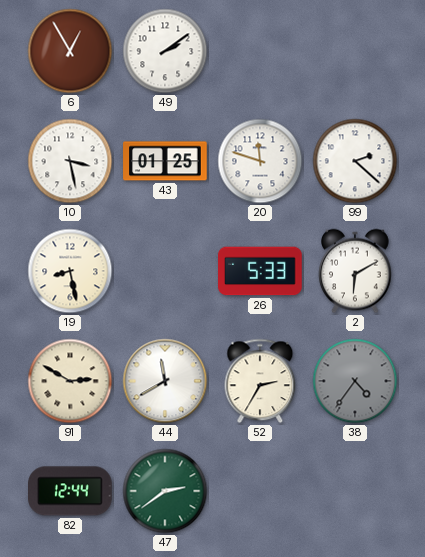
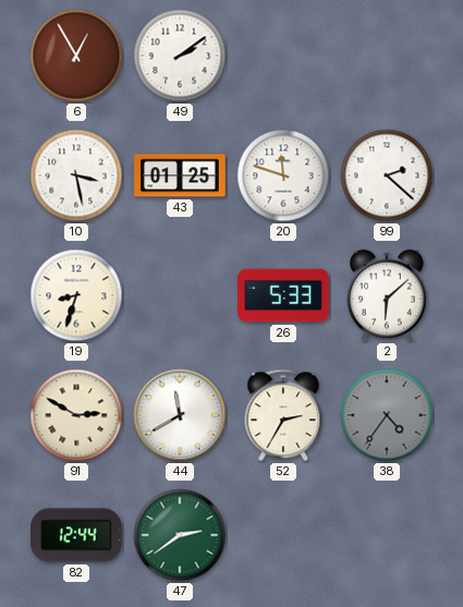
19: 8:28 -> 8:33
2: 6:10 -> 6:08
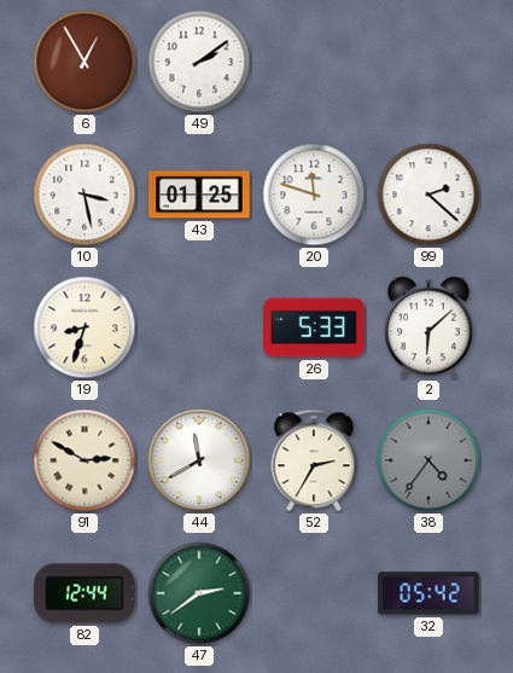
32: none -> 05:42
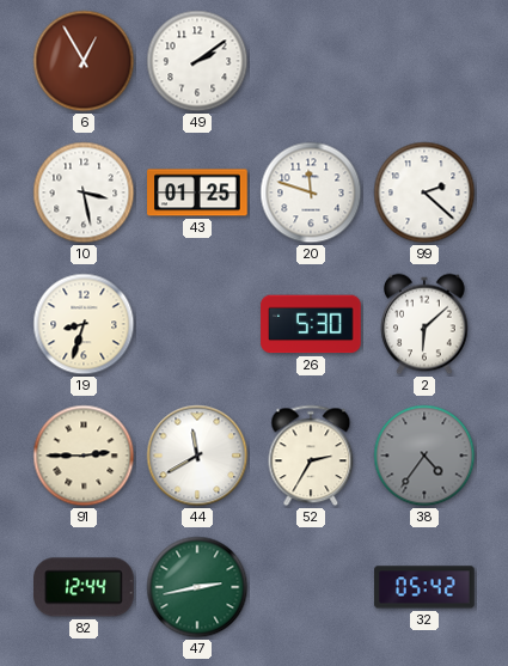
26: 5:33 -> 5:30
91: 2:50 -> 2:45
47: 2:39 -> 2:43
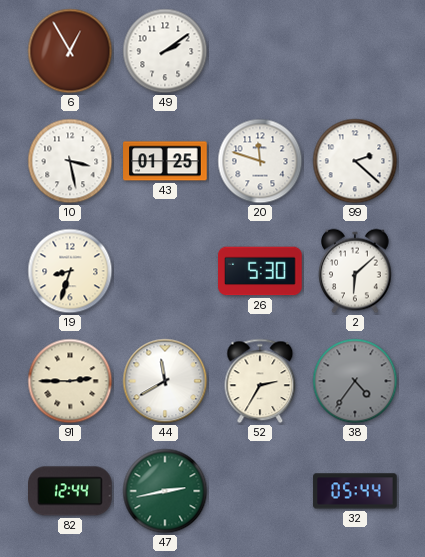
32: 05:42 -> 05:44
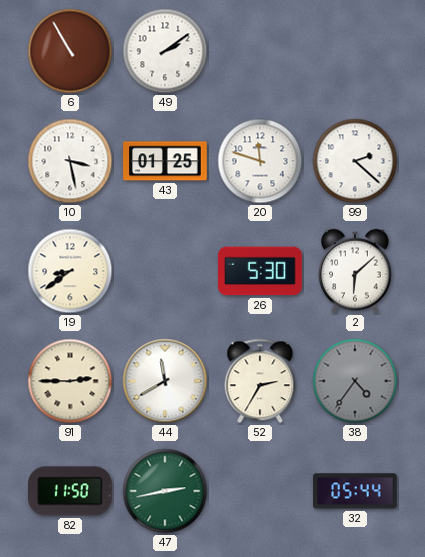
6: 12:55 -> 10:55
19: 8:33 -> 8:39
82: 12:44 -> 11:50
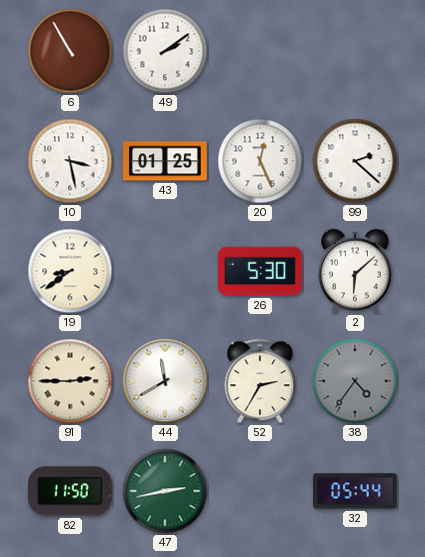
20: 11:48 -> 12:26
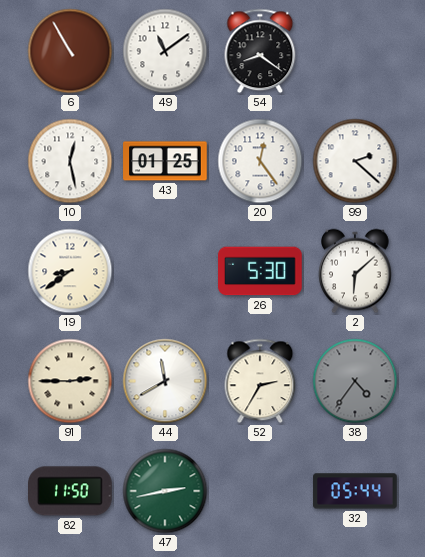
49: 2:09 -> 11:09
54: none -> 8:21
10: 3:28 -> 12:28
20: 12:26 -> 12:24
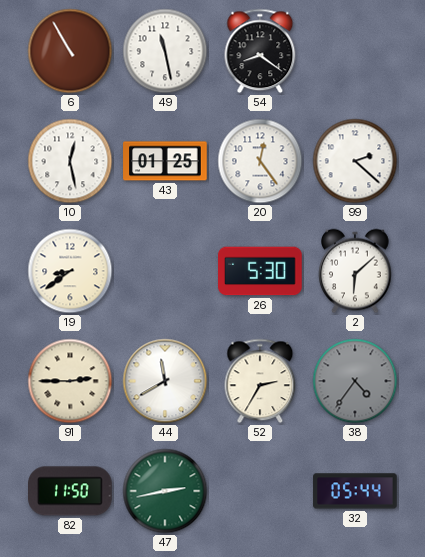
49: 11:09 -> 11:28
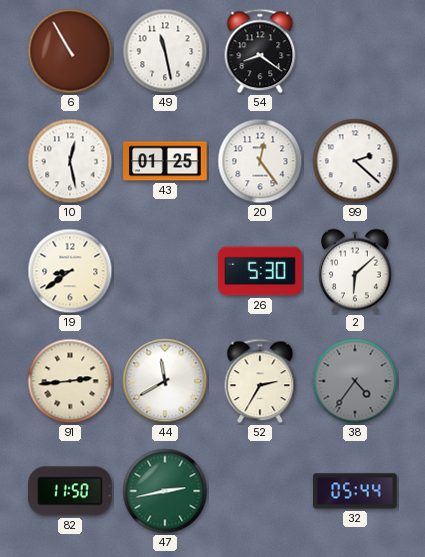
91: 2:45 -> 2:44
